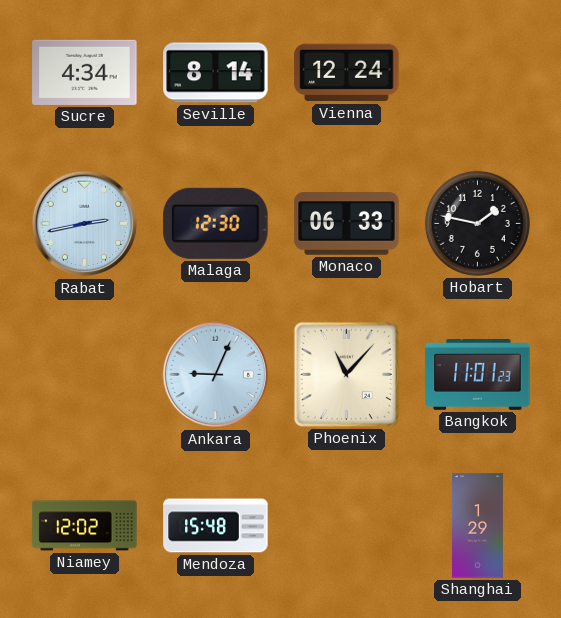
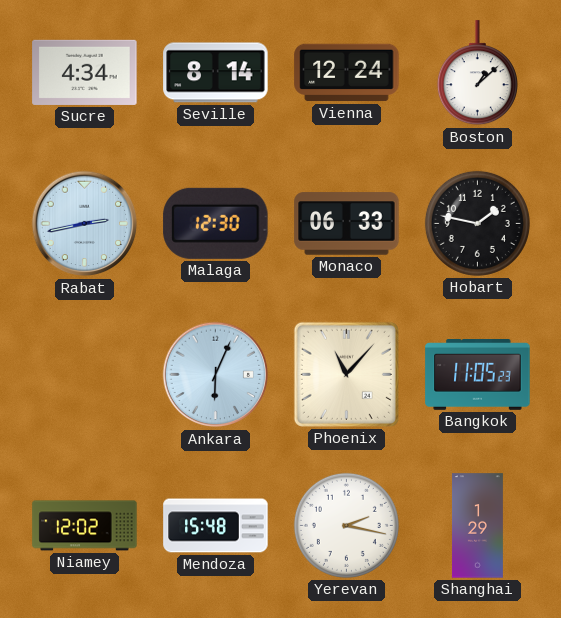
Boston: none -> 1:08
Ankara: 9:04 -> 6:04
Bangkok: 11:01 -> 11:05
Yerevan: none -> 2:17
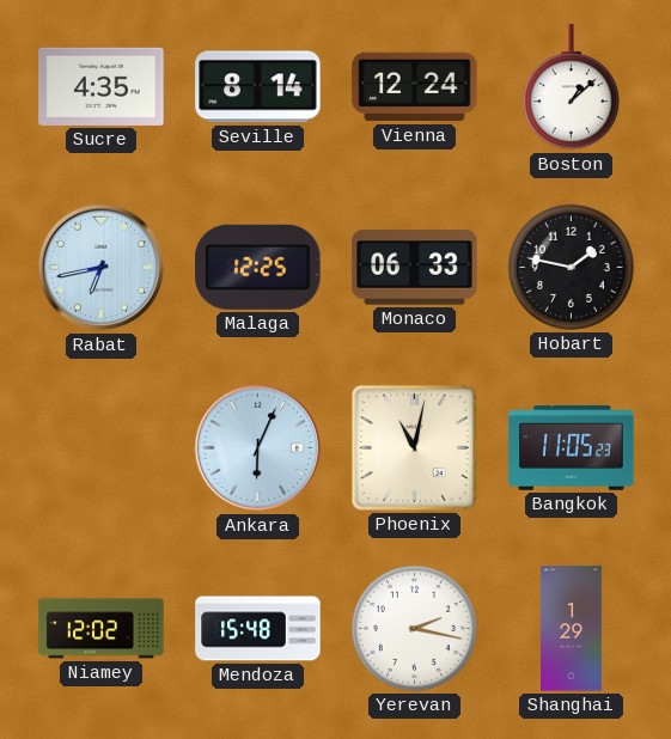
Sucre: 4:34 -> 4:35
Rabat: 2:43 -> 6:43
Malaga: 12:30 -> 12:25
Phoenix: 11:07 -> 11:02
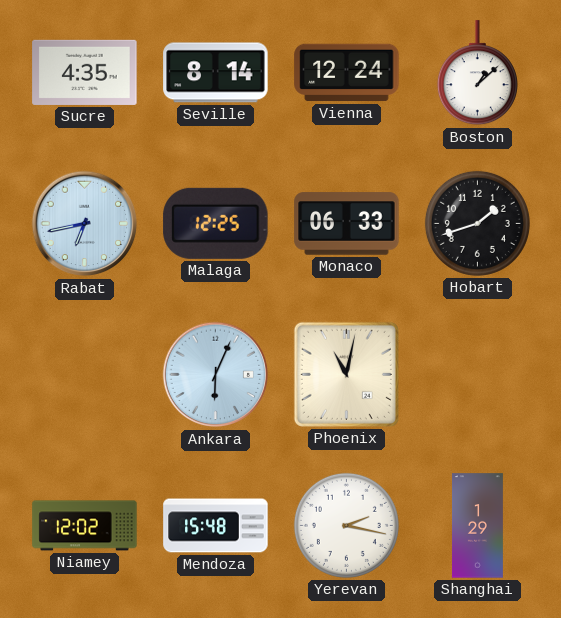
Hobart: 1:47 -> 1:42
Bangkok: 11:05 -> none
